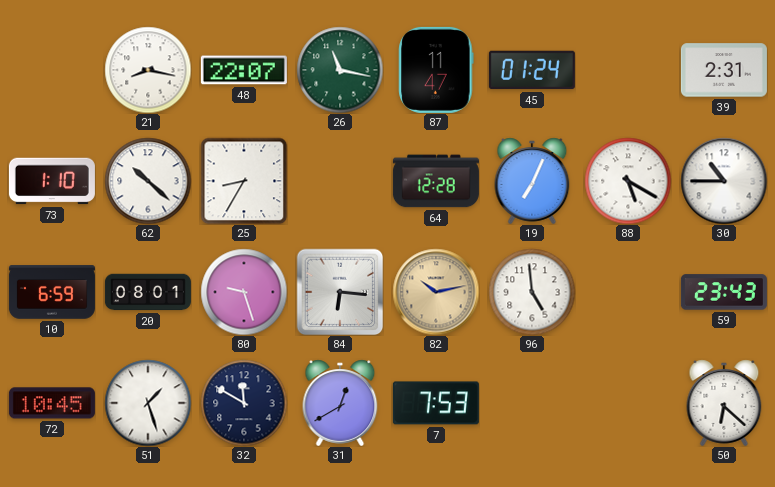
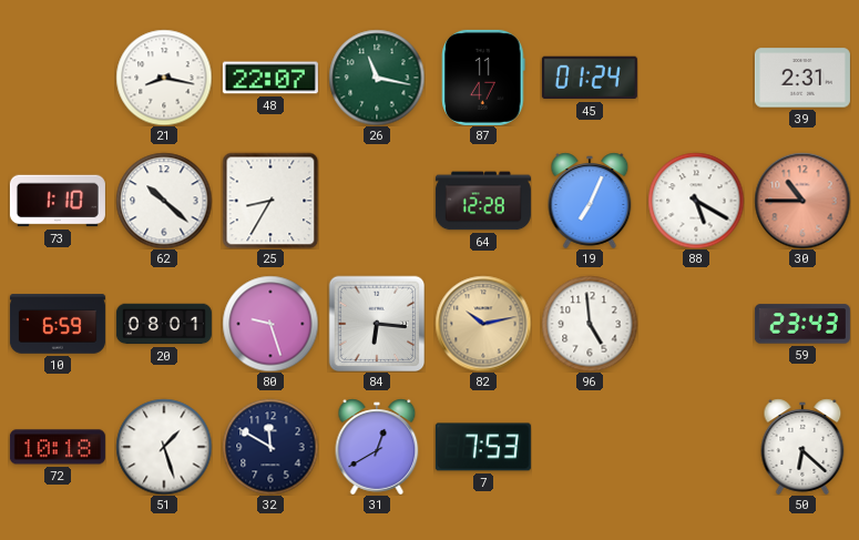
30 dial: white -> salmon
72: 10:45 -> 10:18
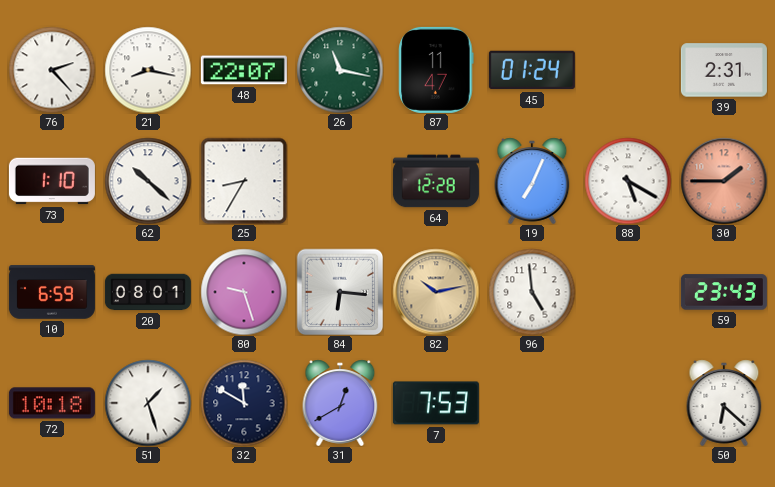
76: none -> 2:23
30: 10:45 -> 1:45
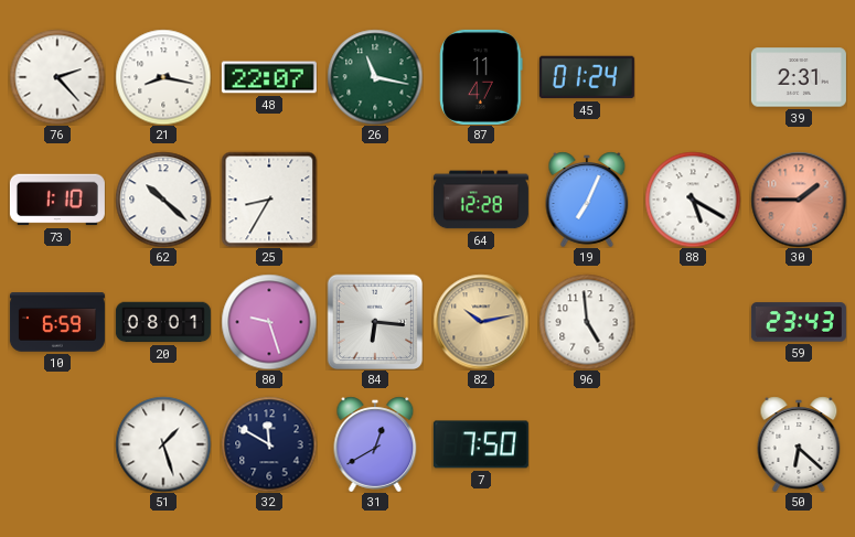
72: 10:18 -> none
7: 7:53 -> 7:50
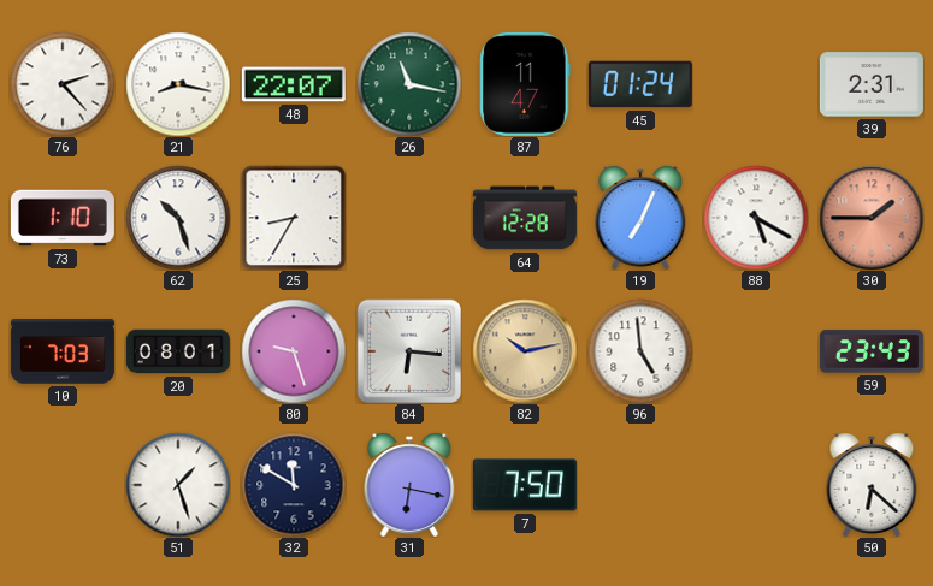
62: 10:22 -> 10:27
10: 6:59 -> 7:03
31: 12:40 -> 6:17
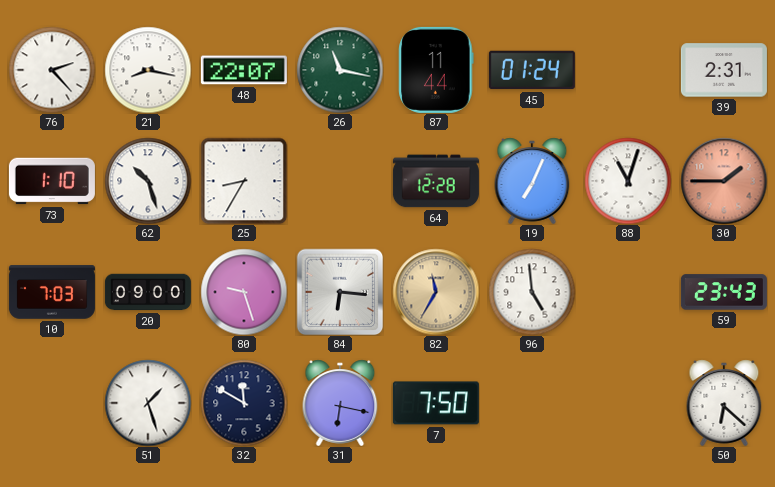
87: 11:47 -> 11:44
88: 5:20 -> 11:03
20: 08:01 -> 09:00
82: 10:13 -> 11:35
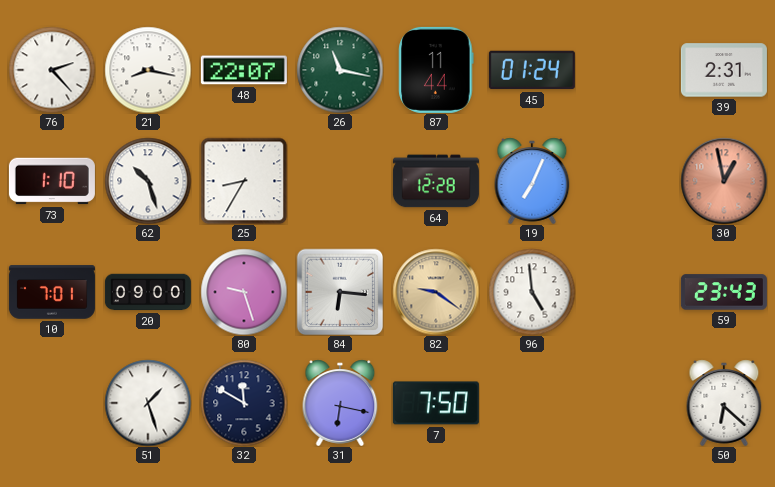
88: 11:03 -> none
30: 1:45 -> 12:58
10: 7:03 -> 7:01
82: 11:35 -> 9:21
